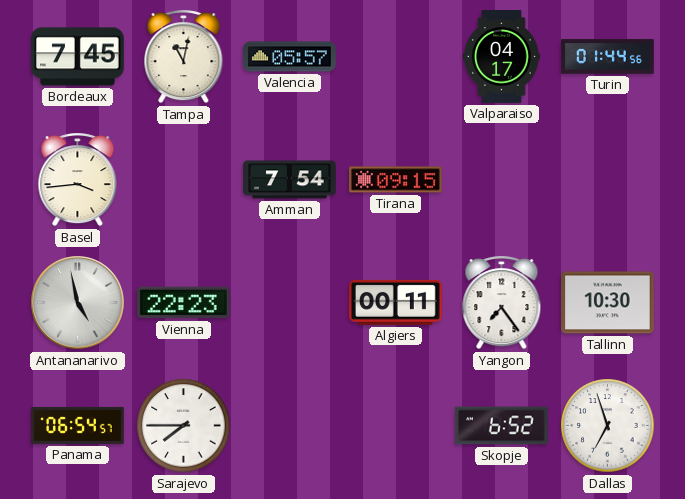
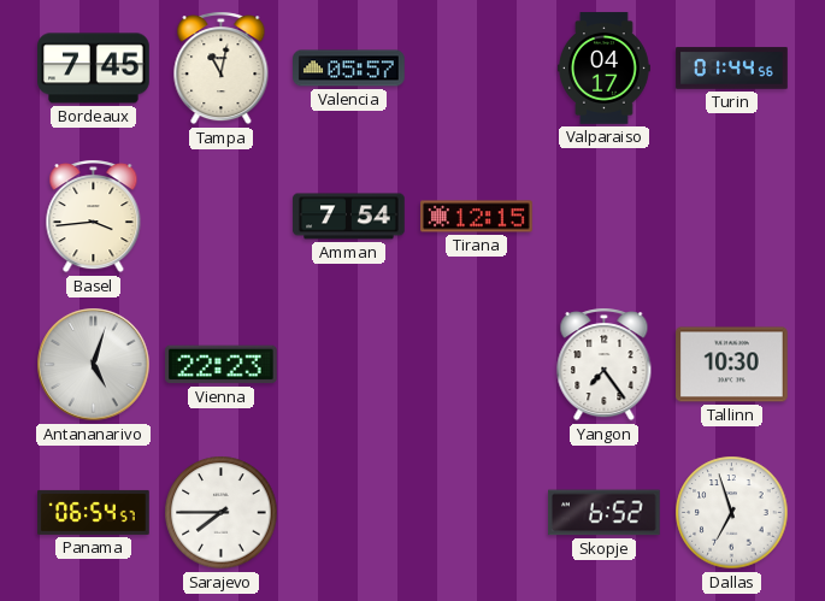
Tirana: 09:15 -> 12:15
Antananarivo: 4:58 -> 5:03
Algiers: 00:11 -> none
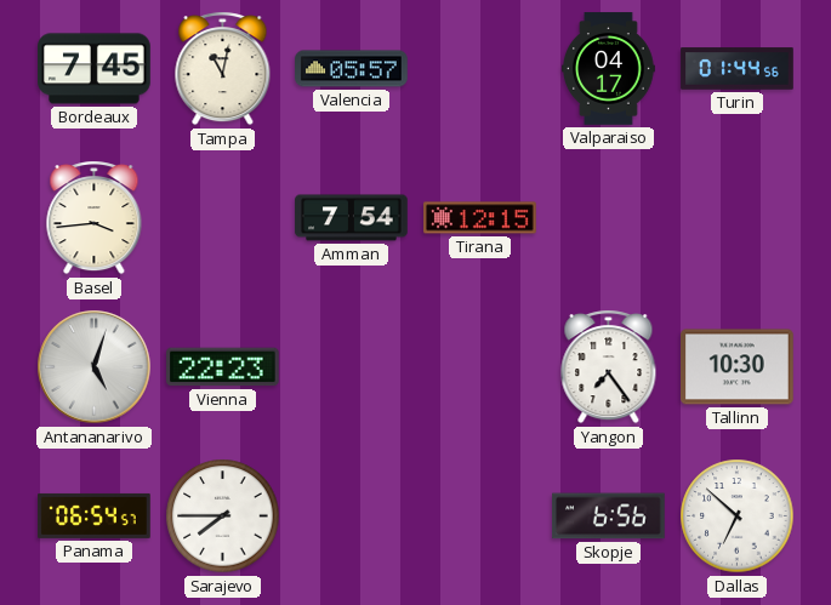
Skopje: 6:52 -> 6:56
Dallas: 6:57 -> 6:52
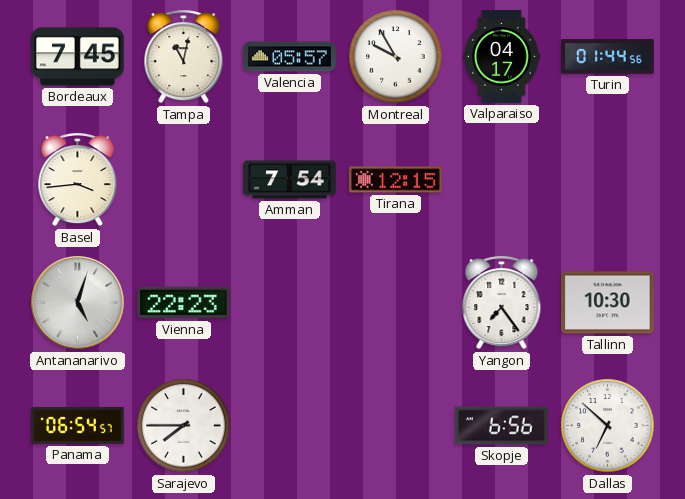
Montreal: none -> 9:55
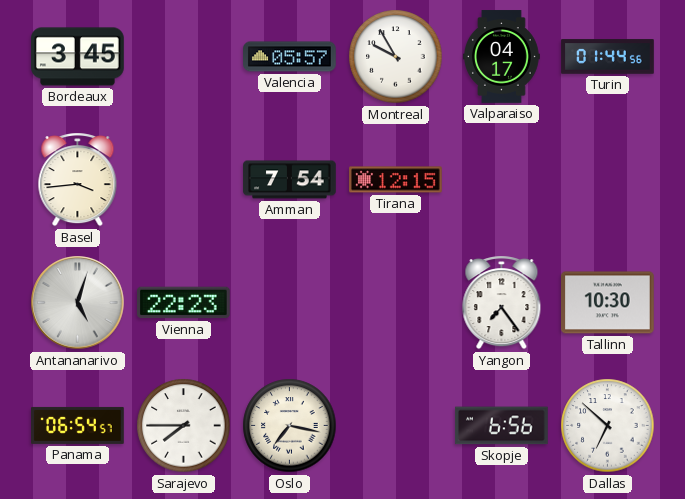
Bordeaux: 7:45 -> 3:45
Tampa: 11:02 -> none
Oslo: none -> 7:17
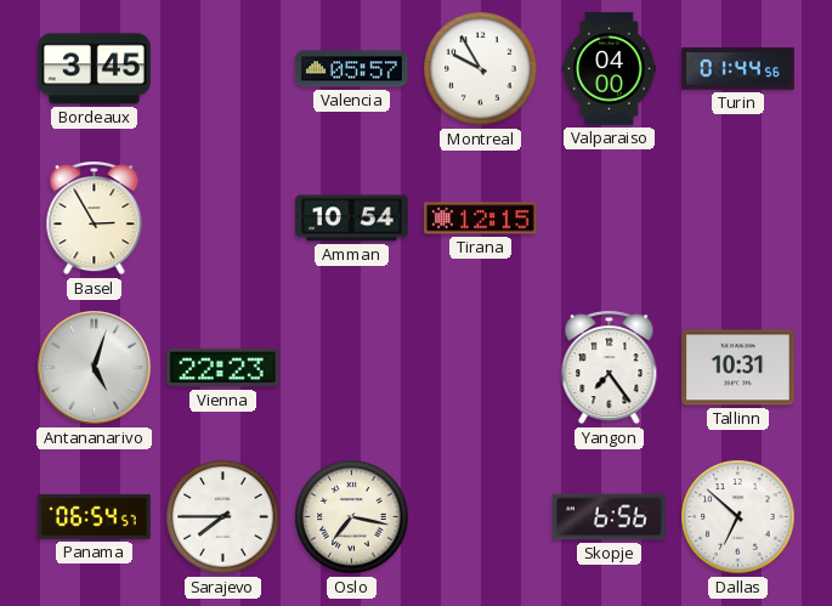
Valparaiso: 04:17 -> 04:00
Basel: 3:44 -> 2:55
Amman: 7:54 -> 10:54
Tallinn: 10:30 -> 10:31
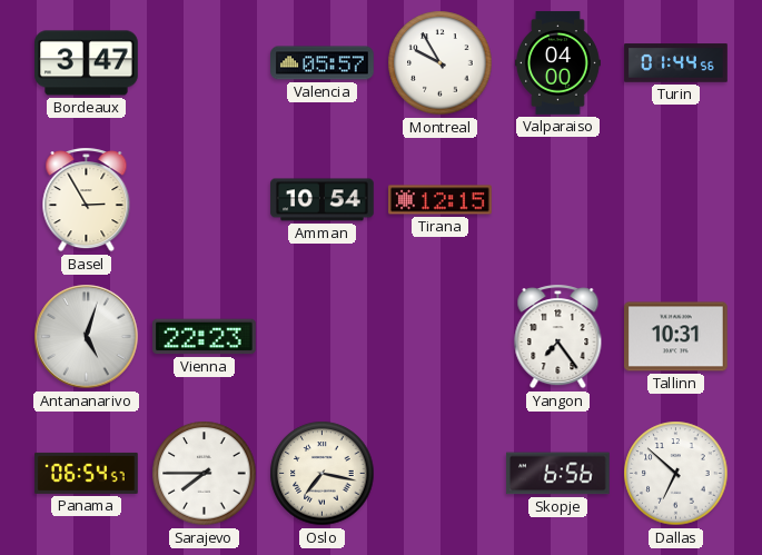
Bordeaux: 3:45 -> 3:47
